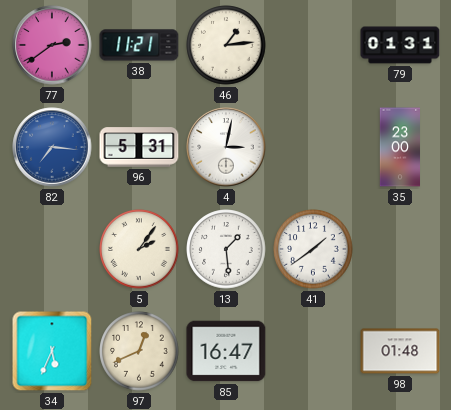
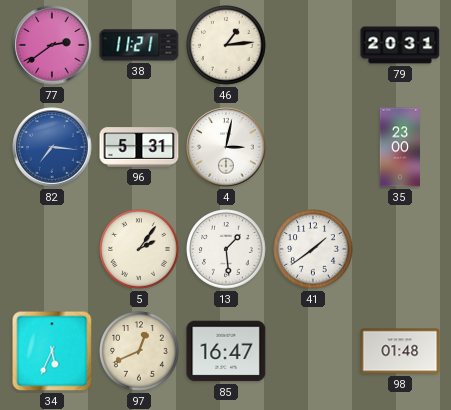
79: 01:31 -> 20:31
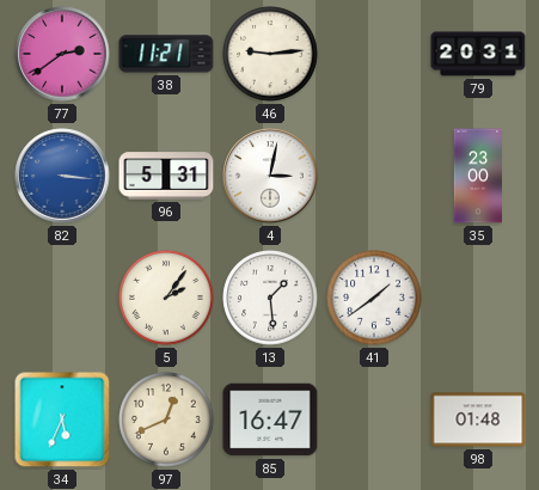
46: 1:14 -> 9:14
82: 7:16 -> 3:16
